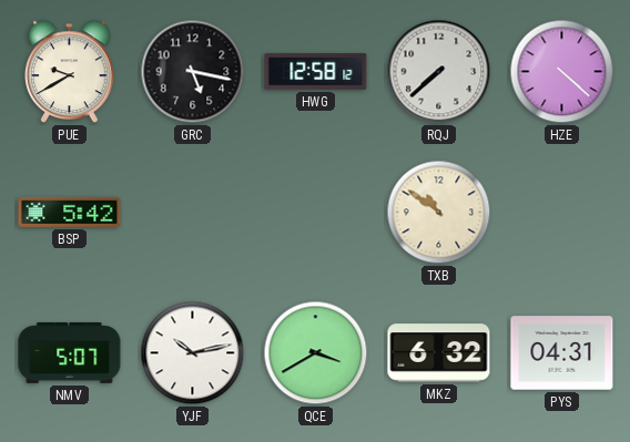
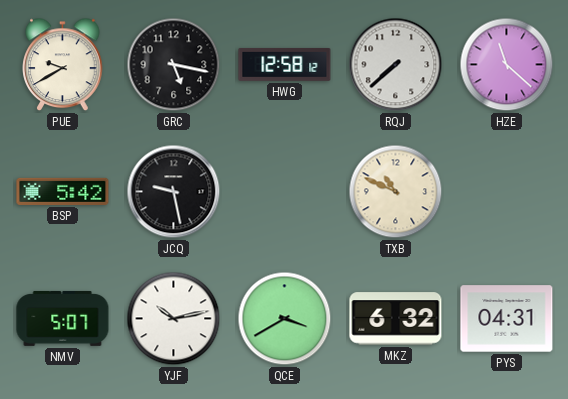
HZE: 4:22 -> 11:22
JCQ: none -> 9:28
TXB: 10:51 -> 10:49
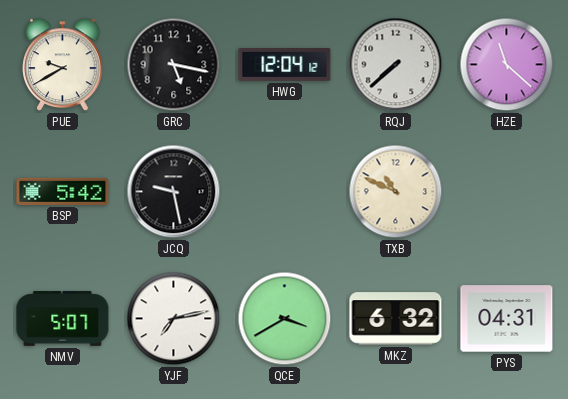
HWG: 12:58 -> 12:04
YJF: 10:13 -> 7:13
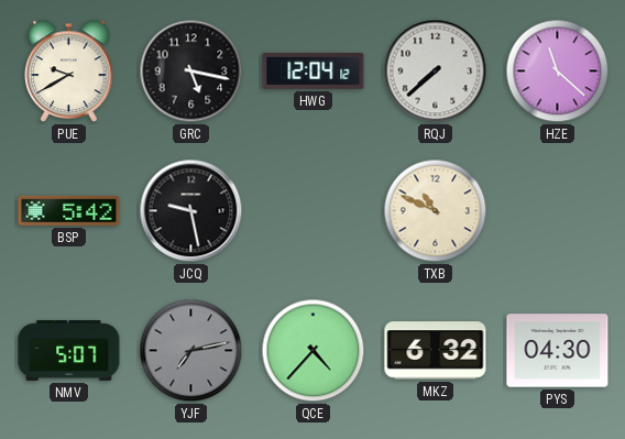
YJF dial: white -> grey
QCE: 3:40 -> 4:37
PYS: 04:31 -> 04:30
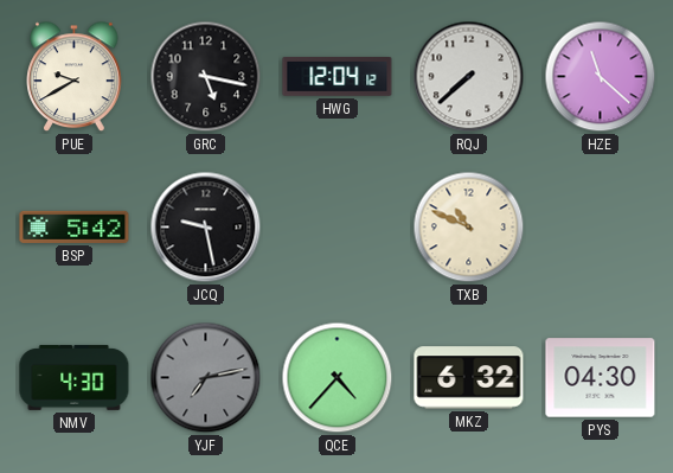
NMV: 5:07 -> 4:30
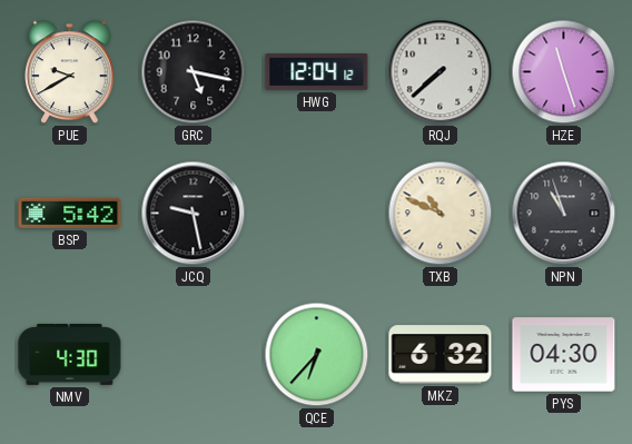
HZE: 11:22 -> 11:27
NPN: none -> 10:57
YJF: 7:13 -> none
QCE: 4:37 -> 6:37
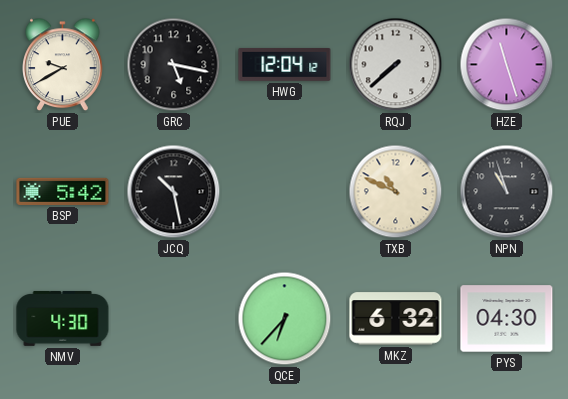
JCQ: 9:28 -> 10:28
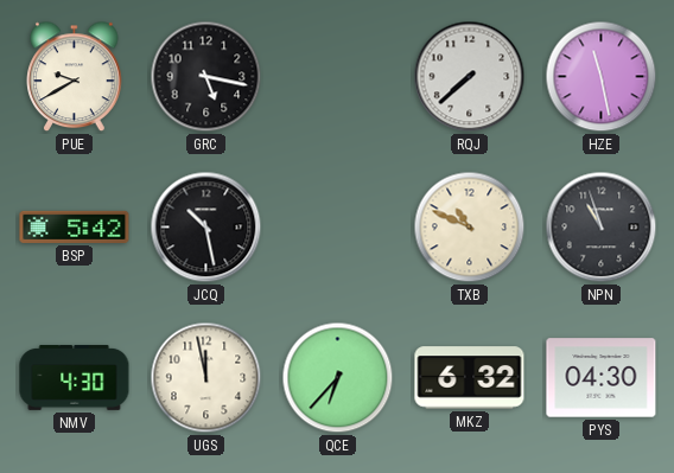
HWG: 12:04 -> none
HZE: 11:27 -> 11:28
UGS: none -> 11:58
